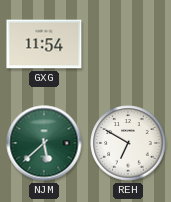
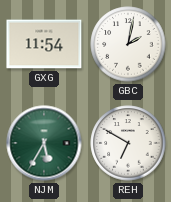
GBC: none -> 2:02
NJM: 5:38 -> 5:35
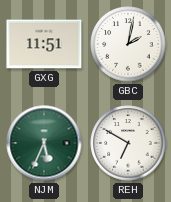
GXG: 11:54 -> 11:51
NJM: 5:35 -> 5:34
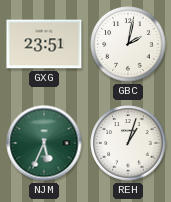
GXG: 11:51 -> 23:51
REH: 6:50 -> 1:03
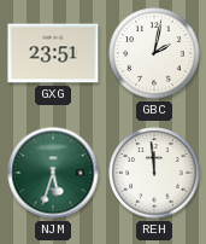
NJM: 5:34 -> 5:33
REH: 1:03 -> 11:59
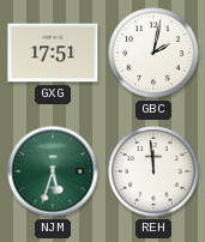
GXG: 23:51 -> 17:51
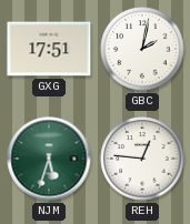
REH: 11:59 -> 12:46
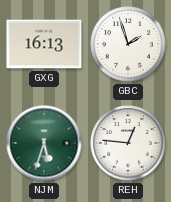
GXG: 17:51 -> 16:13
GBC: 2:02 -> 1:57
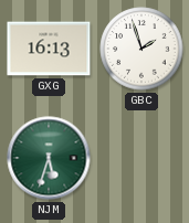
REH: 12:46 -> none
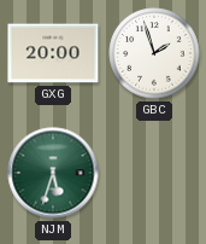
GXG: 16:13 -> 20:00
